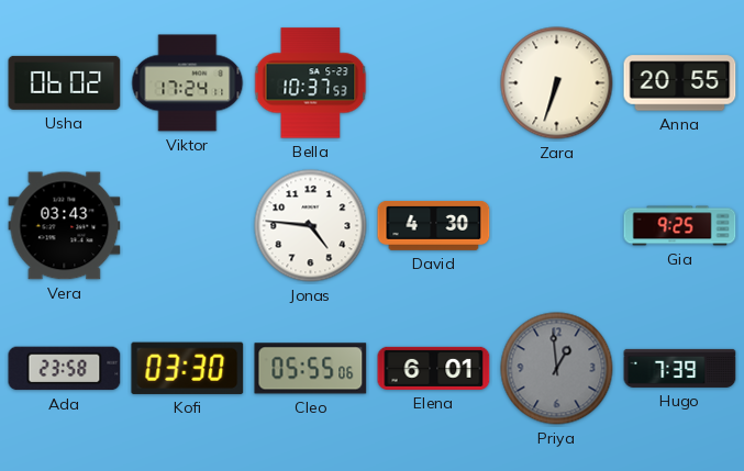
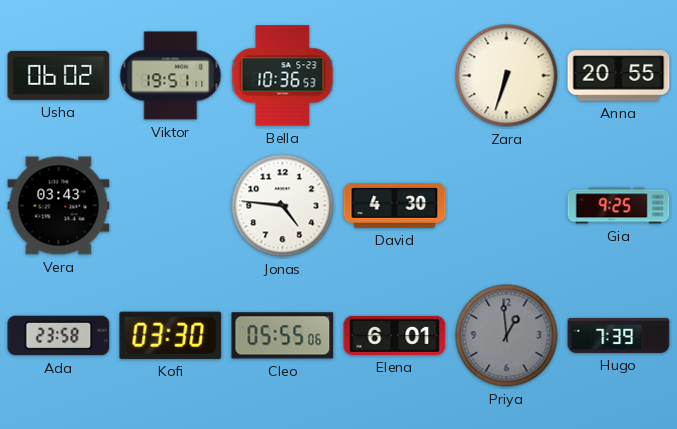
Viktor: 17:24 -> 19:51
Bella: 10:37 -> 10:36
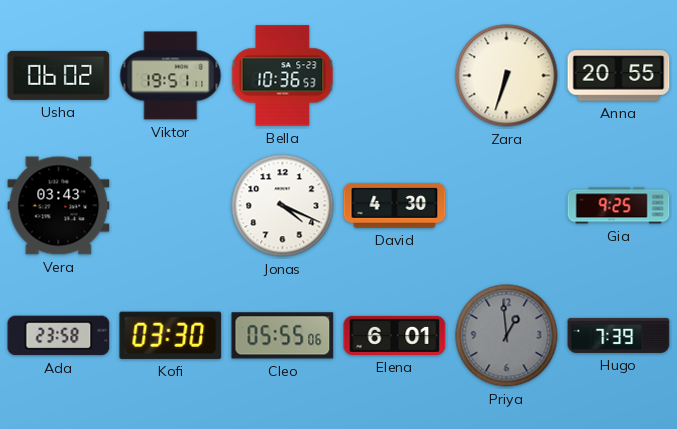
Jonas: 4:46 -> 4:19
